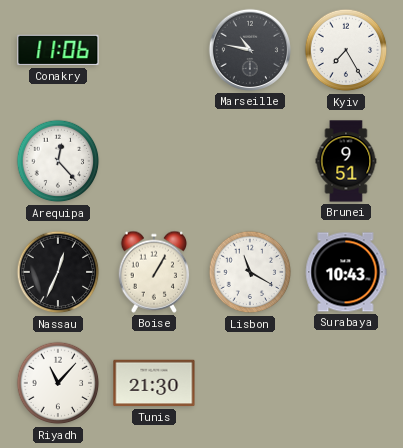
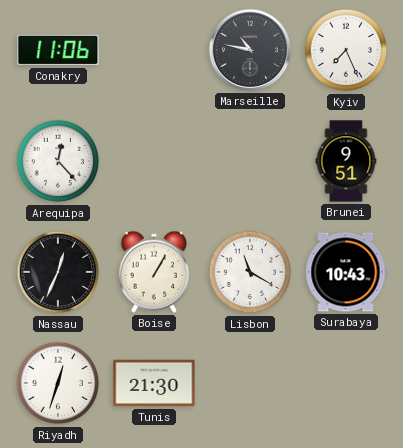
Kyiv: 7:25 -> 7:26
Riyadh: 11:07 -> 12:33
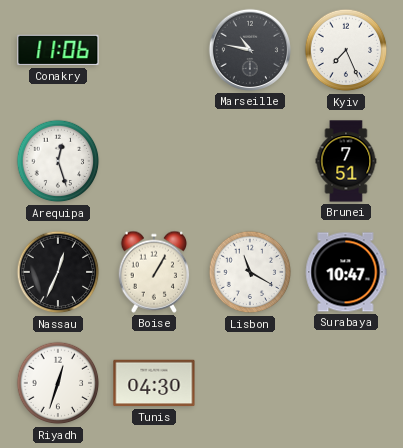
Arequipa: 12:23 -> 12:27
Brunei: 9:51 -> 7:51
Surabaya: 10:43 -> 10:47
Tunis: 21:30 -> 04:30
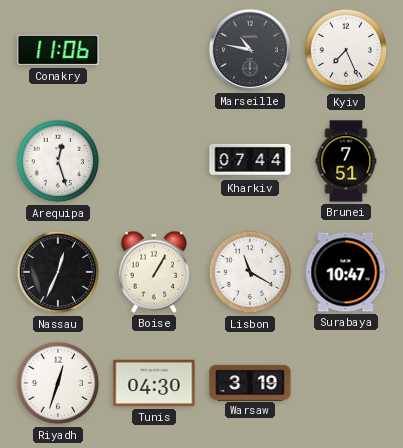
Kharkiv: none -> 07:44
Warsaw: none -> 3:19
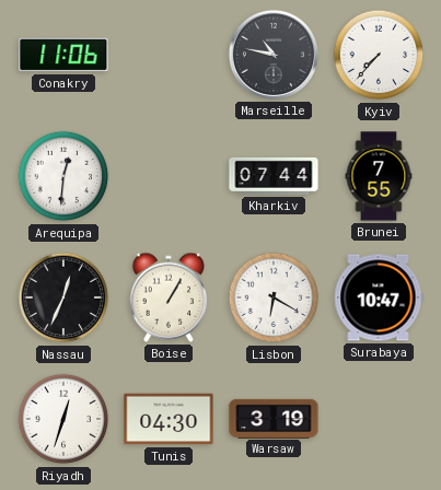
Kyiv: 7:26 -> 7:37
Arequipa: 12:27 -> 12:31
Brunei: 7:51 -> 7:55
Lisbon: 11:20 -> 6:20
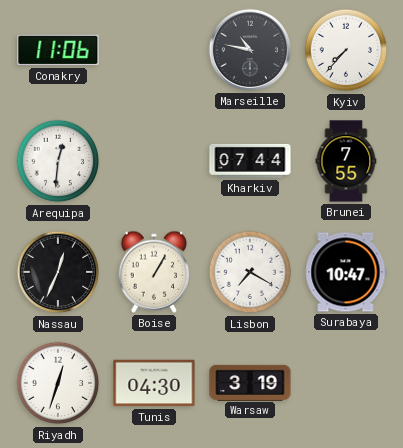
Lisbon: 6:20 -> 7:20
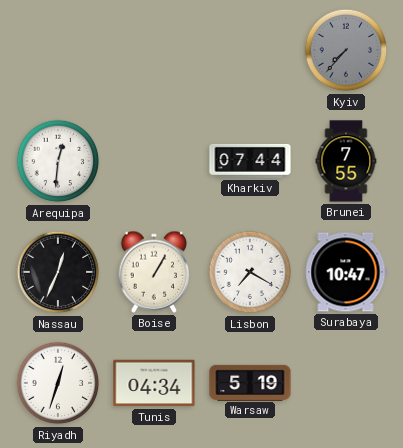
Conakry: 11:06 -> none
Marseille: 10:47 -> none
Kyiv dial: white -> grey
Tunis: 04:30 -> 04:34
Warsaw: 3:19 -> 5:19
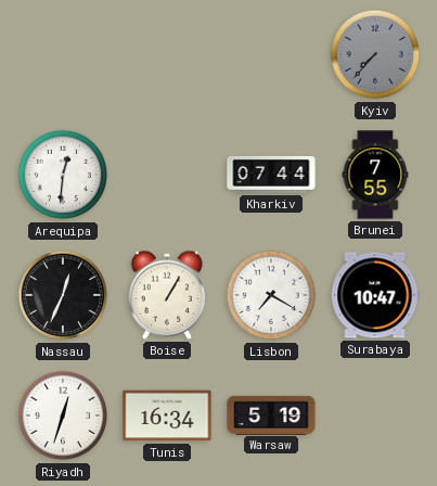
Tunis: 04:34 -> 16:34
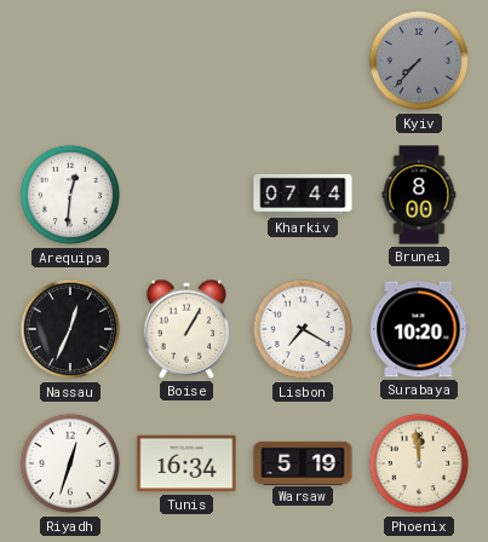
Brunei: 7:55 -> 8:00
Surabaya: 10:47 -> 10:20
Phoenix: none -> 11:59
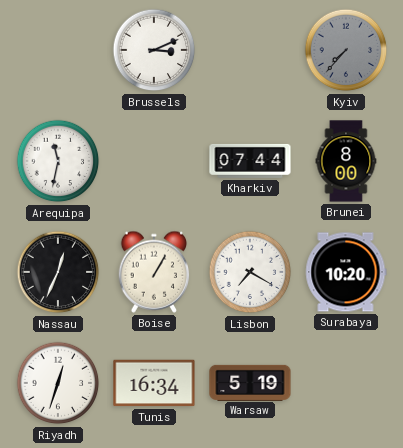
Brussels: none -> 3:11
Arequipa: 12:31 -> 11:32
Phoenix: 11:59 -> none
